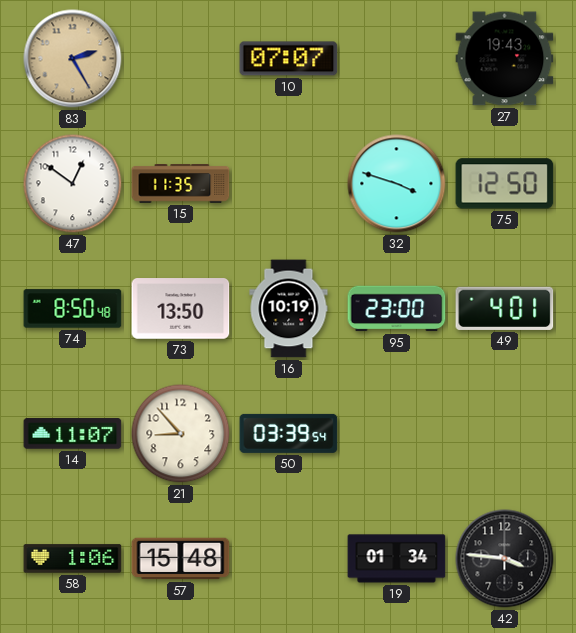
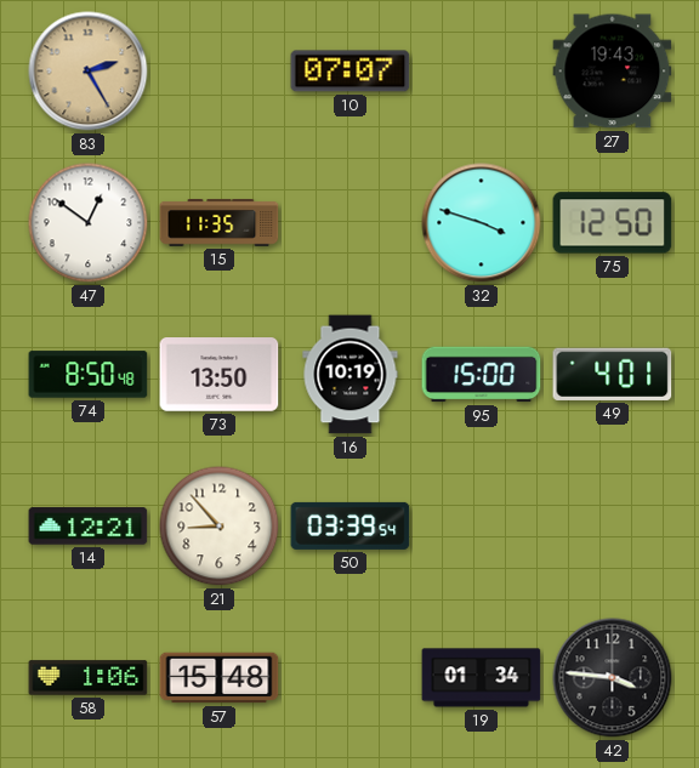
95: 23:00 -> 15:00
14: 11:07 -> 12:21
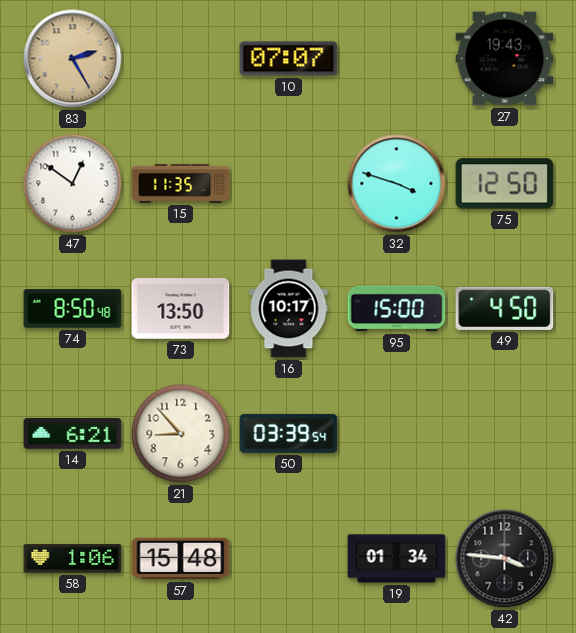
16: 10:19 -> 10:17
49: 4:01 -> 4:50
14: 12:21 -> 6:21
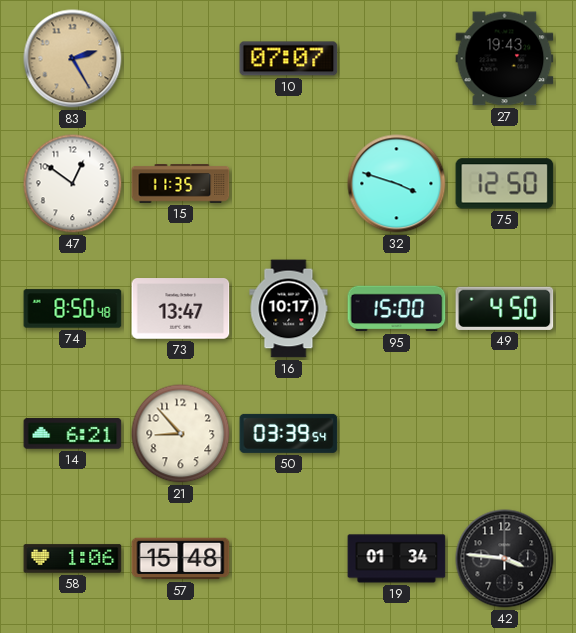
73: 13:50 -> 13:47
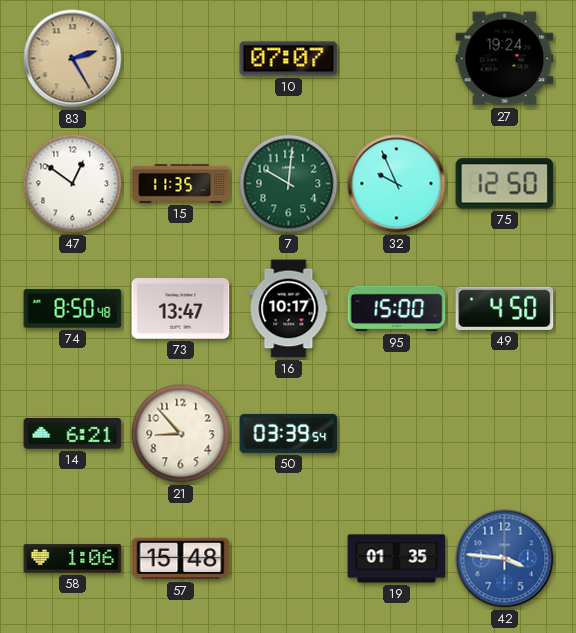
27: 19:43 -> 19:24
7: none -> 10:01
32: 3:48 -> 9:56
19: 01:34 -> 01:35
42 dial: black -> blue
